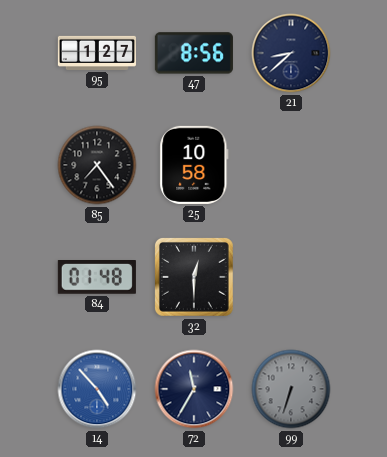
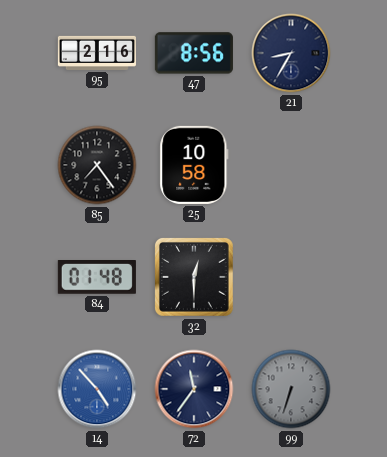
95: 1:27 -> 2:16
21: 8:38 -> 8:35
72: 11:35 -> 11:36
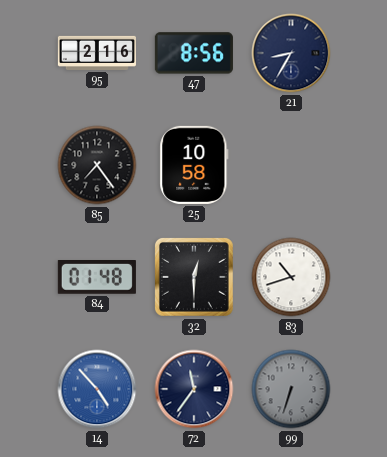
83: none -> 10:42
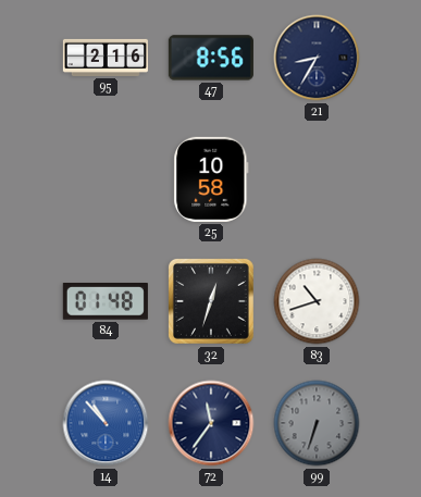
85: 7:24 -> none
32: 12:30 -> 12:33
14: 4:53 -> 10:53
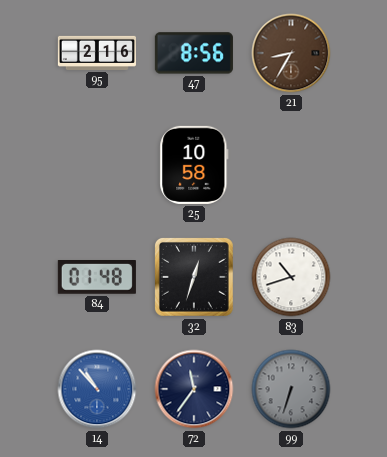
21 dial: navy -> brown
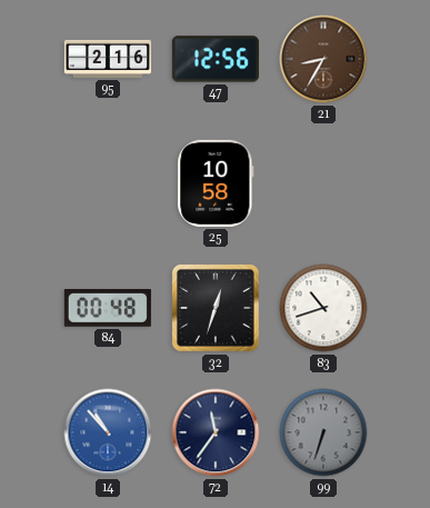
47: 8:56 -> 12:56
84: 01:48 -> 00:48
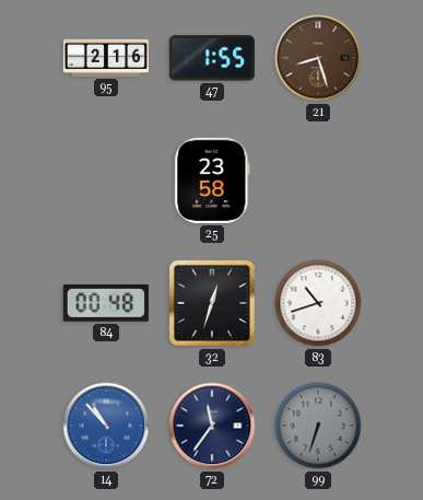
47: 12:56 -> 1:55
21: 8:35 -> 8:27
25: 10:58 -> 23:58
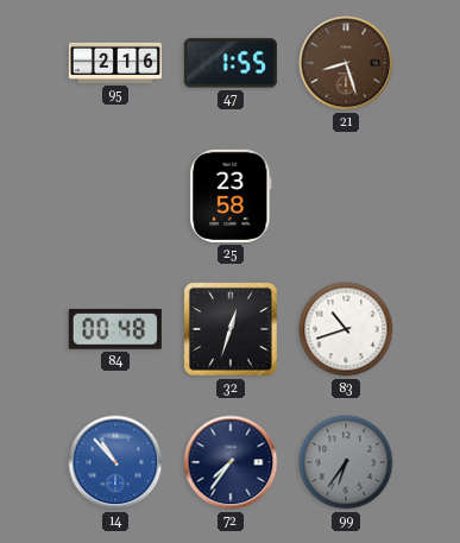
72: 11:36 -> 7:36
99: 6:33 -> 6:36
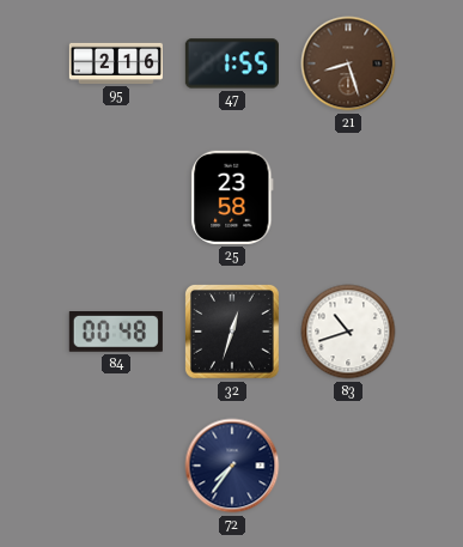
14: 10:53 -> none
99: 6:36 -> none
